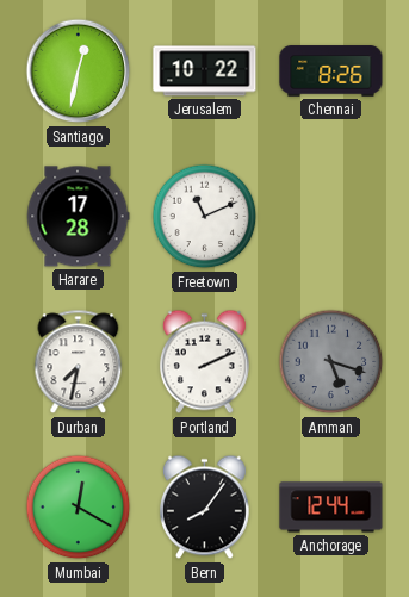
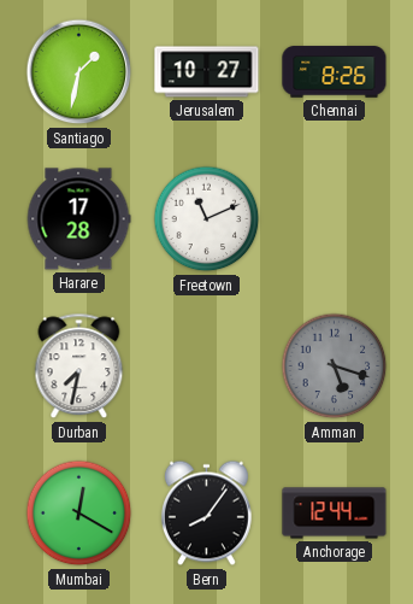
Santiago: 12:32 -> 1:32
Jerusalem: 10:22 -> 10:27
Portland: 2:11 -> none
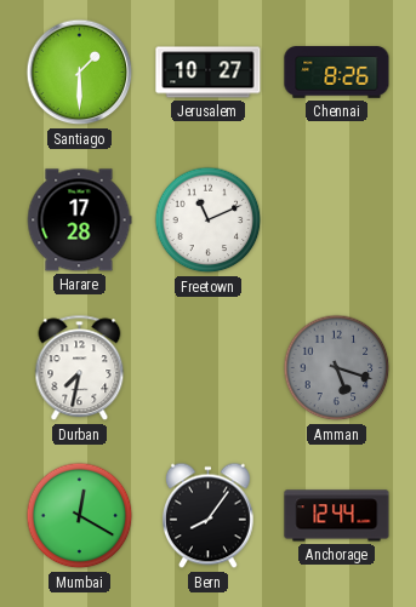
Santiago: 1:32 -> 1:30
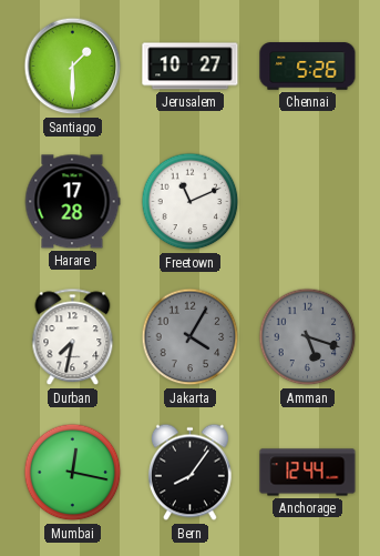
Chennai: 8:26 -> 5:26
Jakarta: none -> 4:05
Mumbai: 12:20 -> 12:17
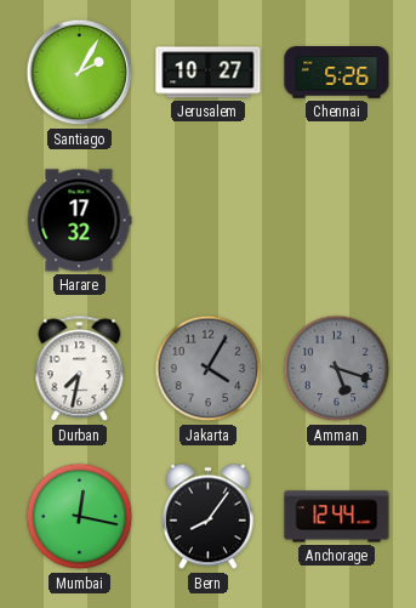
Santiago: 1:30 -> 2:05
Harare: 17:28 -> 17:32
Freetown: 11:11 -> none
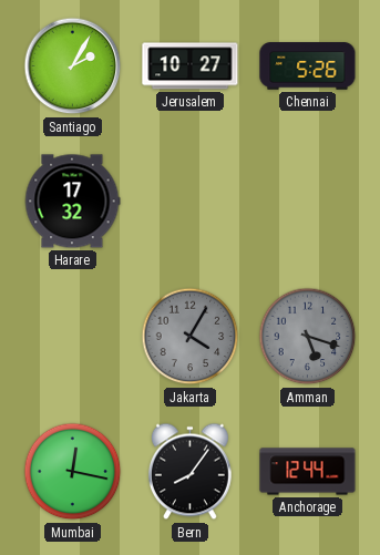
Durban: 7:32 -> none
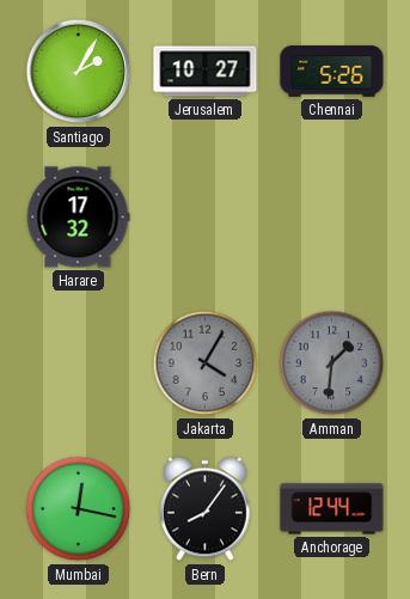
Amman: 5:18 -> 1:31
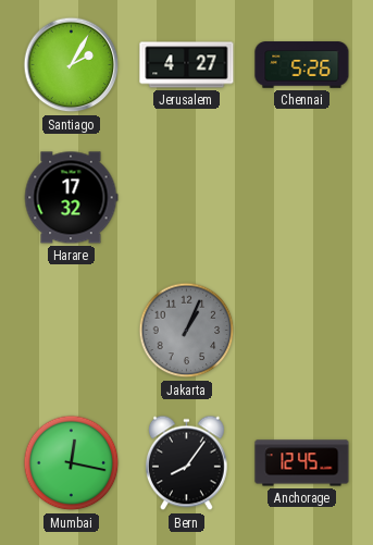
Jerusalem: 10:27 -> 4:27
Jakarta: 4:05 -> 1:04
Amman: 1:31 -> none
Anchorage: 12:44 -> 12:45
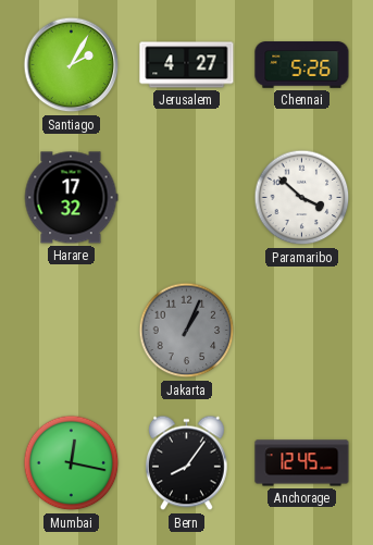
Paramaribo: none -> 3:52
